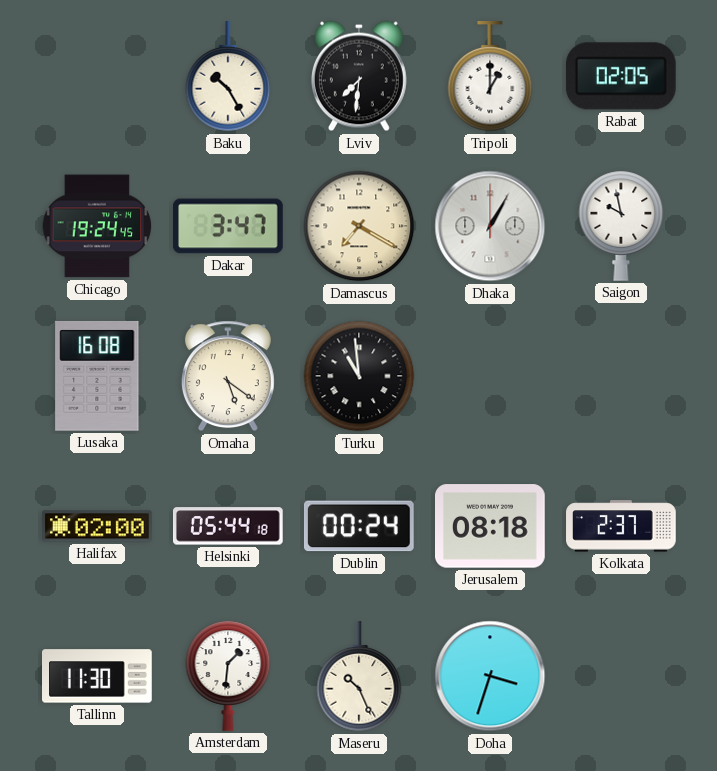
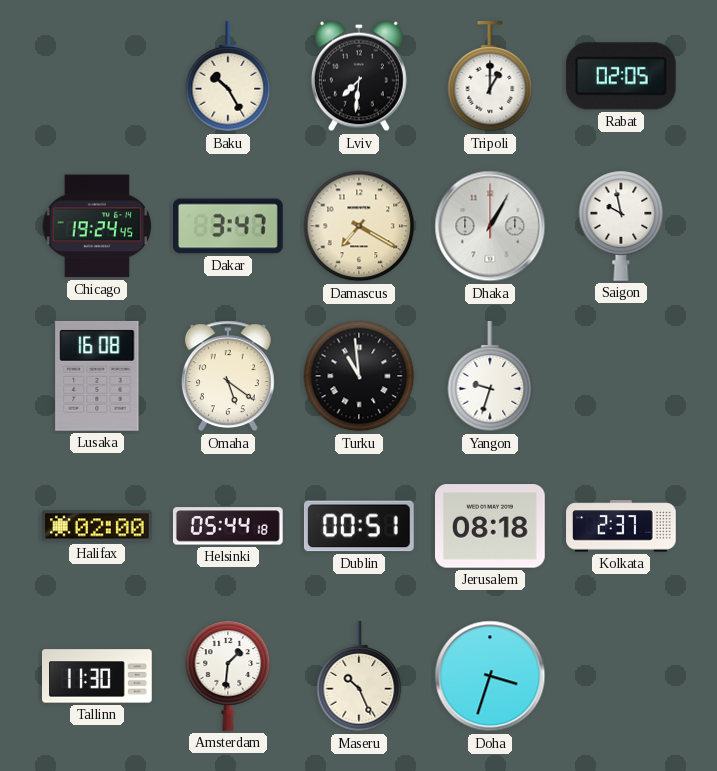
Yangon: none -> 9:33
Dublin: 00:24 -> 00:51
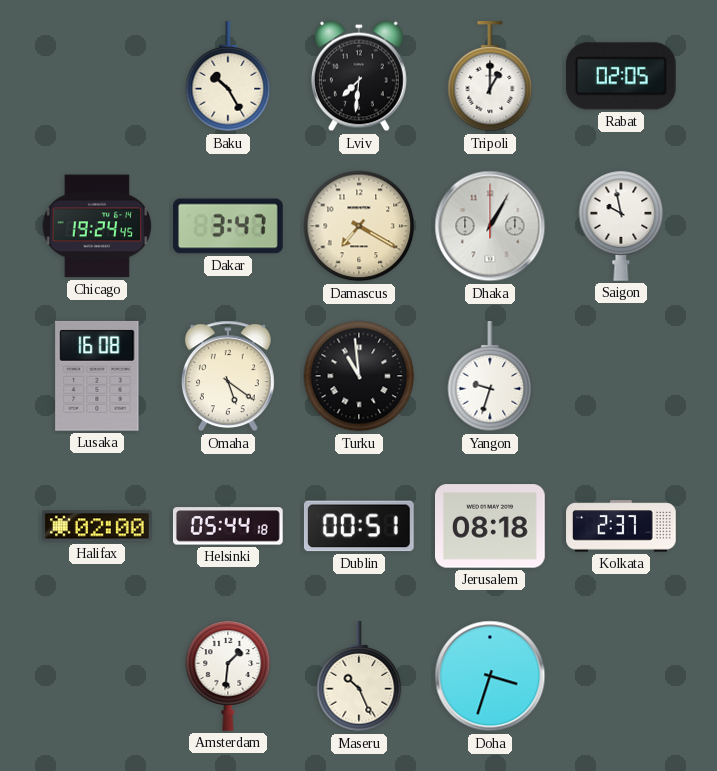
Tallinn: 11:30 -> none
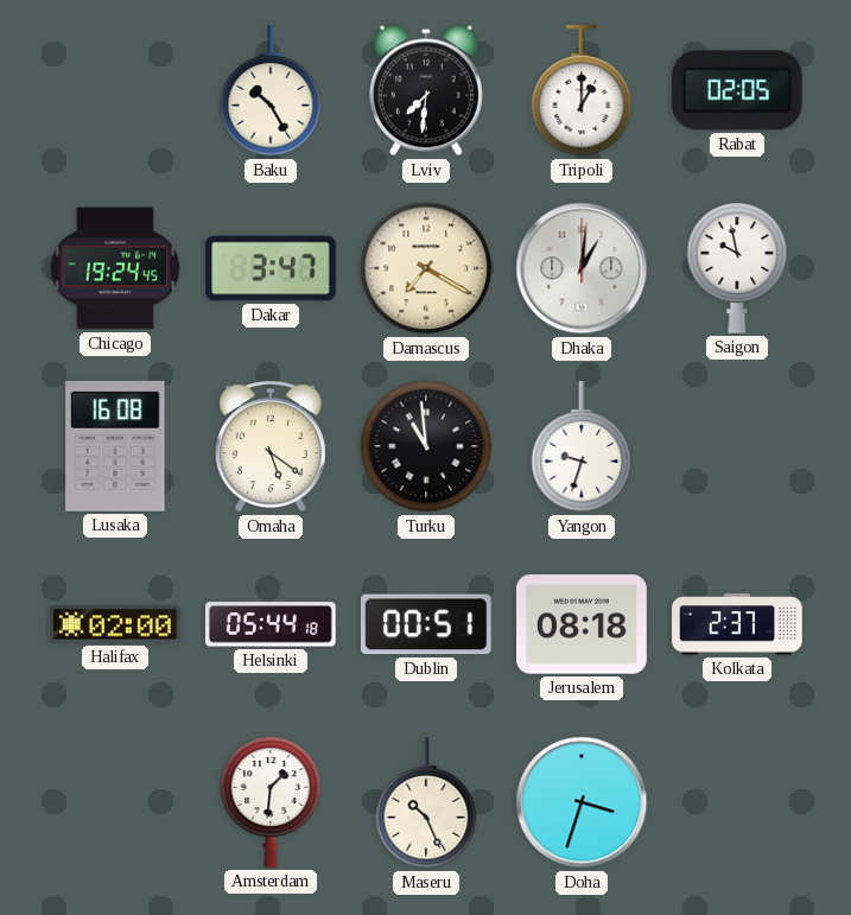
Dhaka: 1:05 -> 1:01
